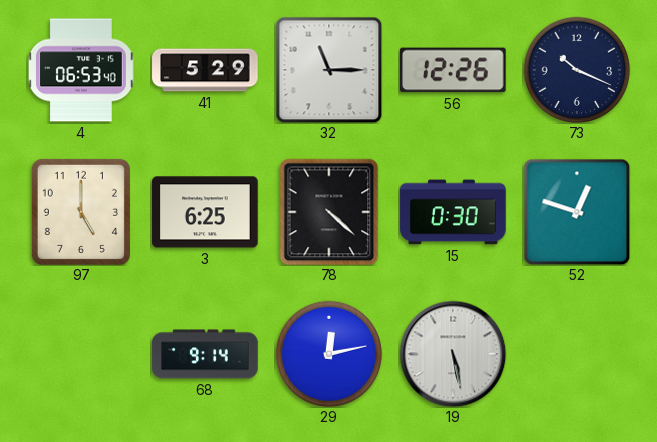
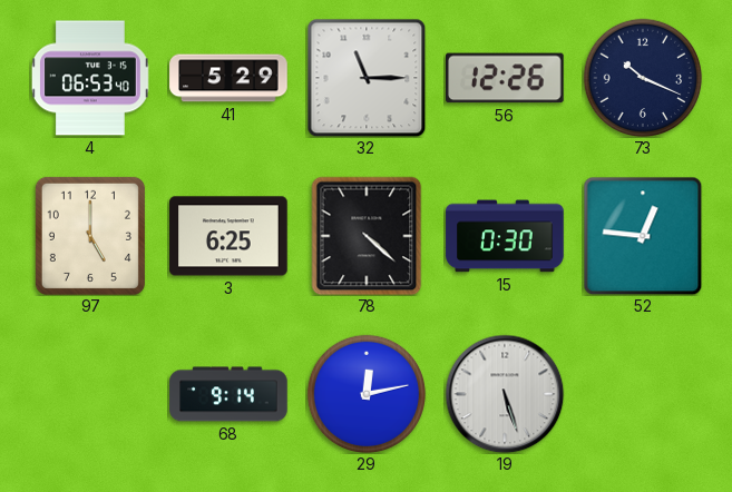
52: 12:48 -> 12:46
19: 5:28 -> 5:27
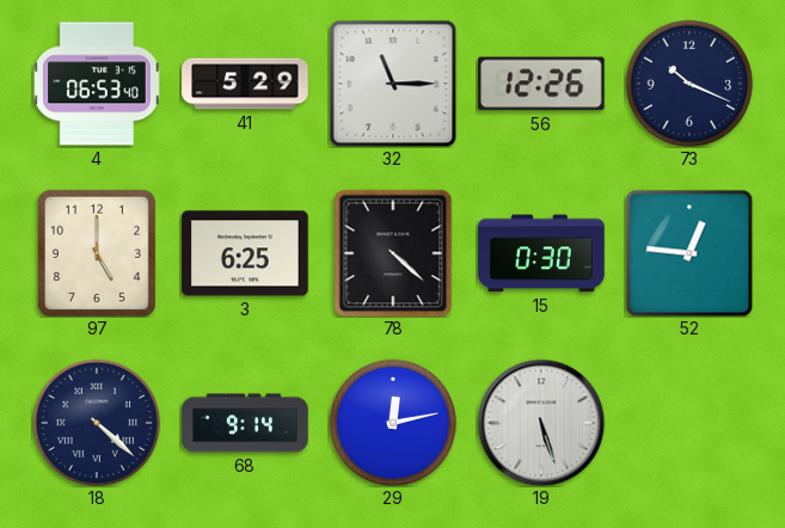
18: none -> 4:22
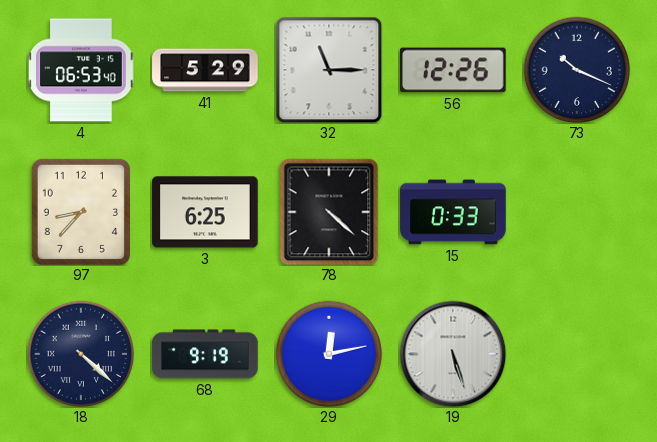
97: 5:00 -> 8:37
15: 0:30 -> 0:33
52: 12:46 -> none
68: 9:14 -> 9:19
